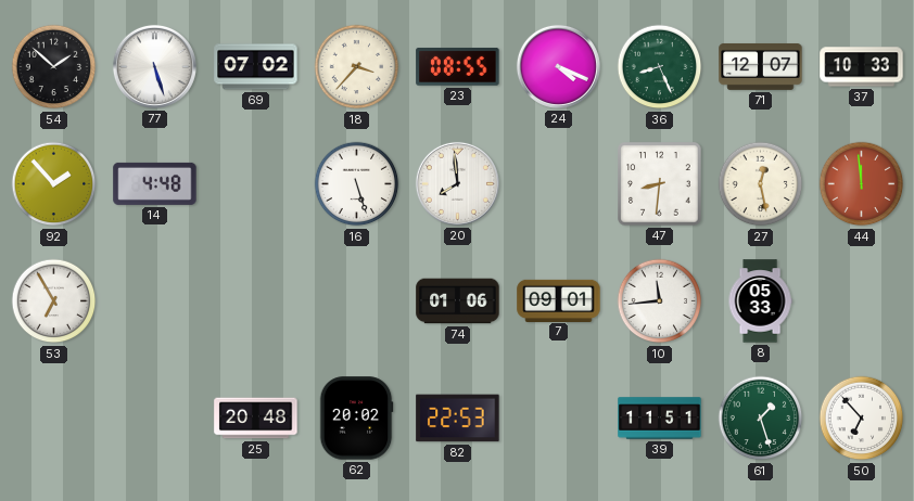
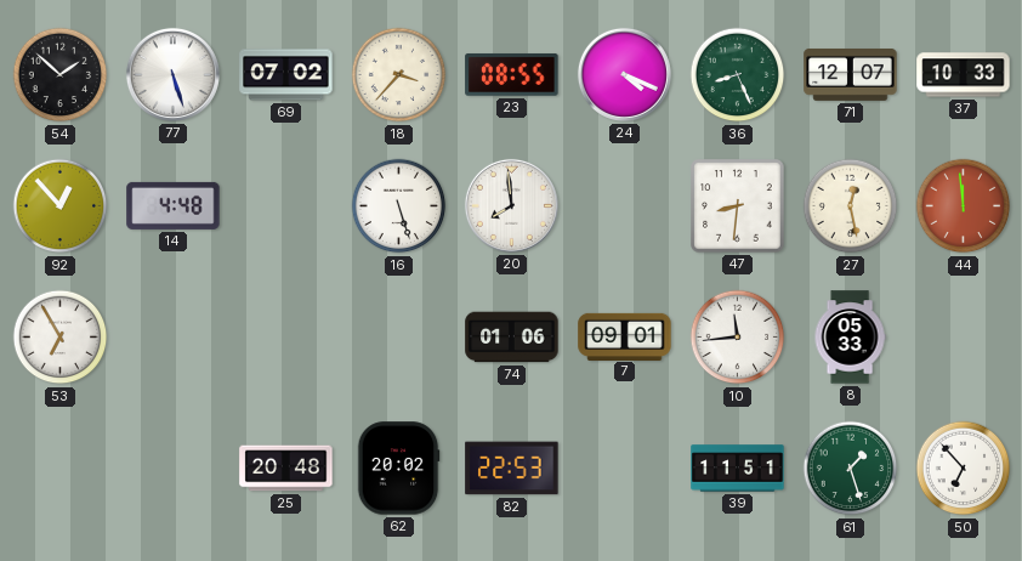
92: 1:53 -> 12:53
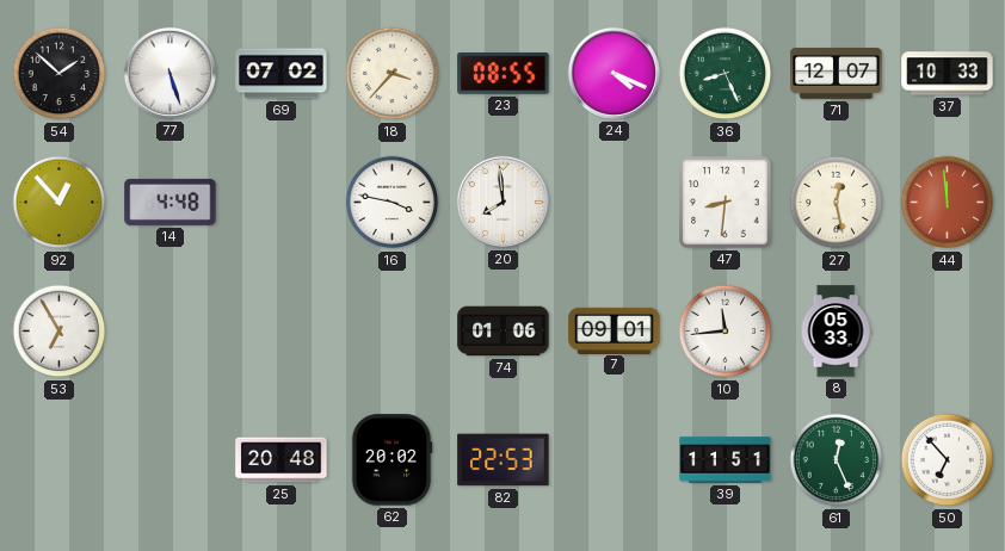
16: 5:27 -> 3:47
61: 1:27 -> 12:26
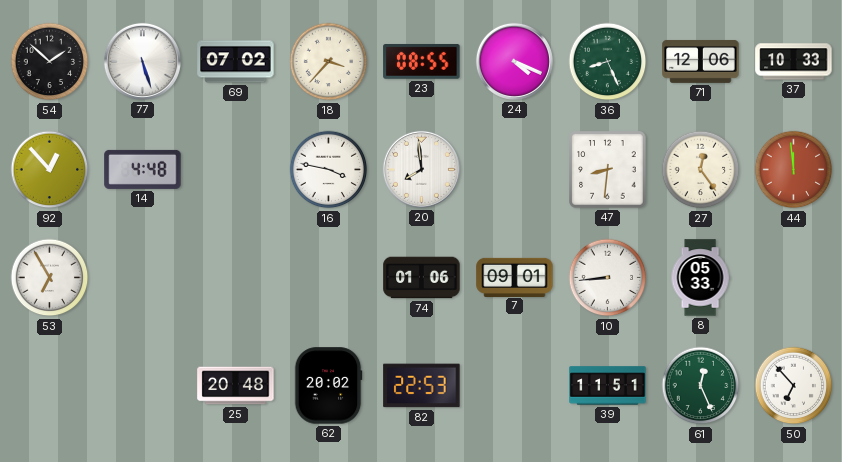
71: 12:07 -> 12:06
27: 12:28 -> 12:24
10: 11:44 -> 8:44
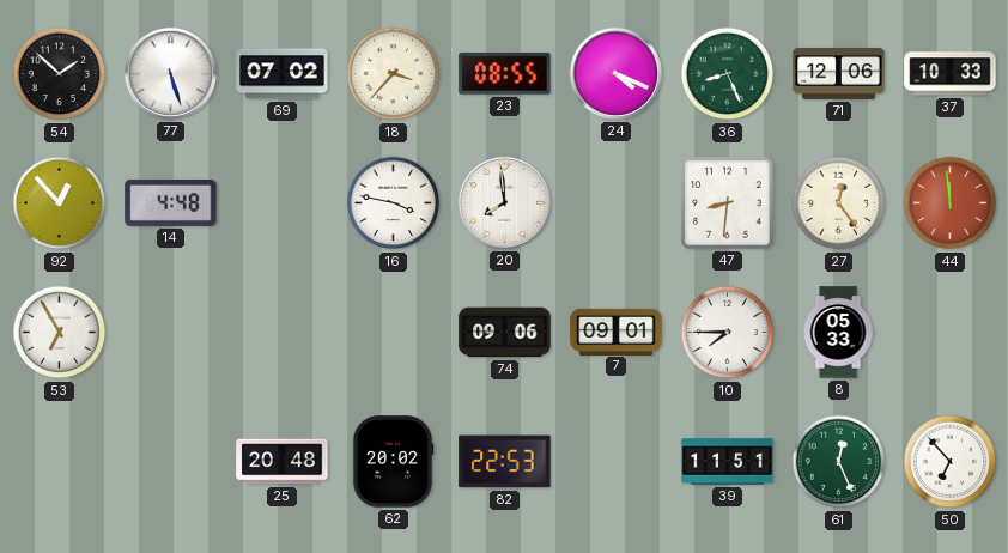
74: 01:06 -> 09:06
10: 8:44 -> 7:45
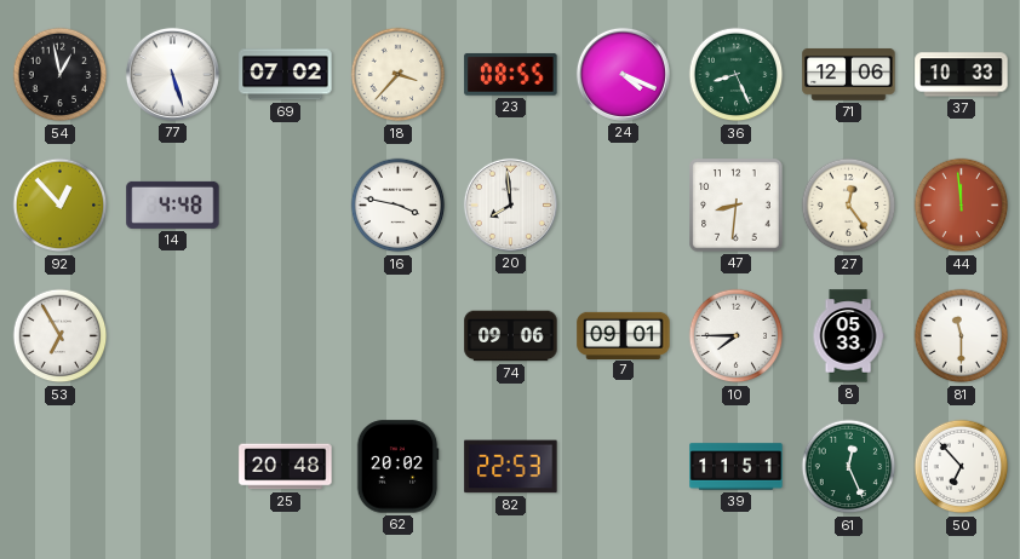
54: 1:52 -> 12:58
81: none -> 11:30
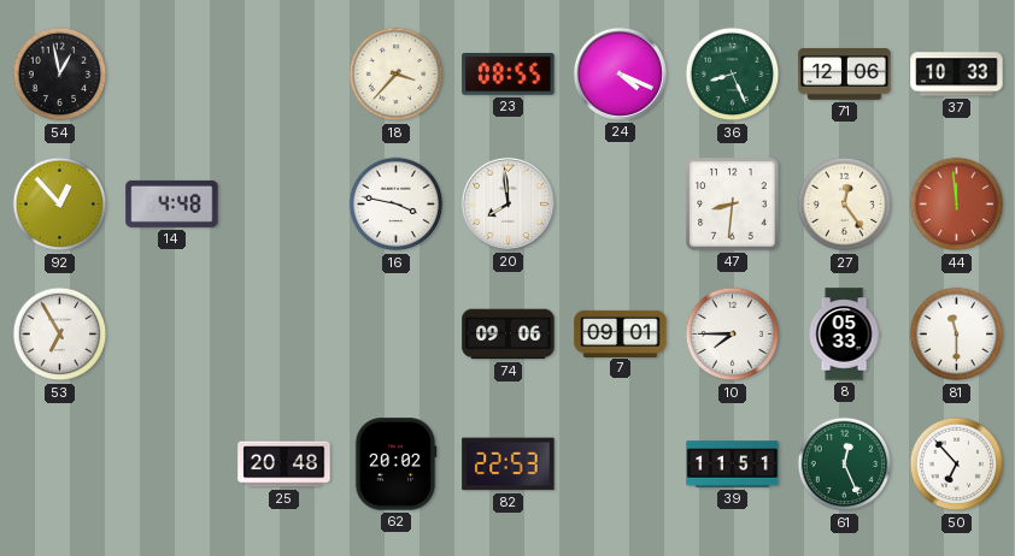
77: 5:27 -> none
69: 07:02 -> none
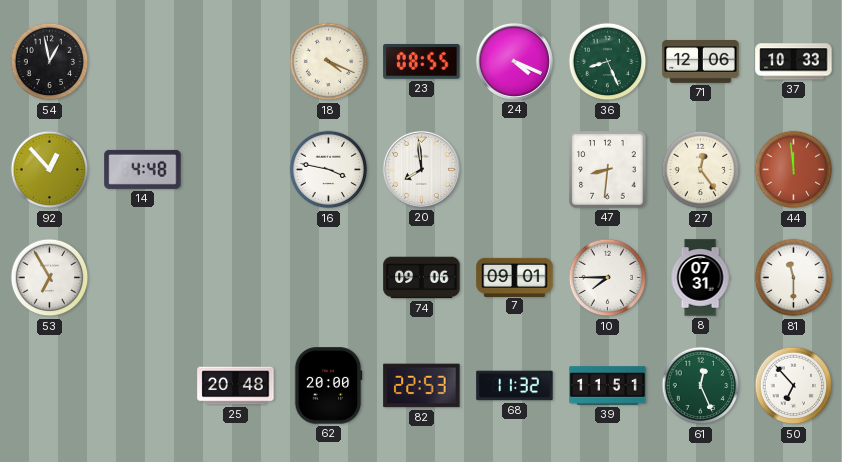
18: 3:37 -> 4:19
8: 05:33 -> 07:31
62: 20:02 -> 20:00
68: none -> 11:32
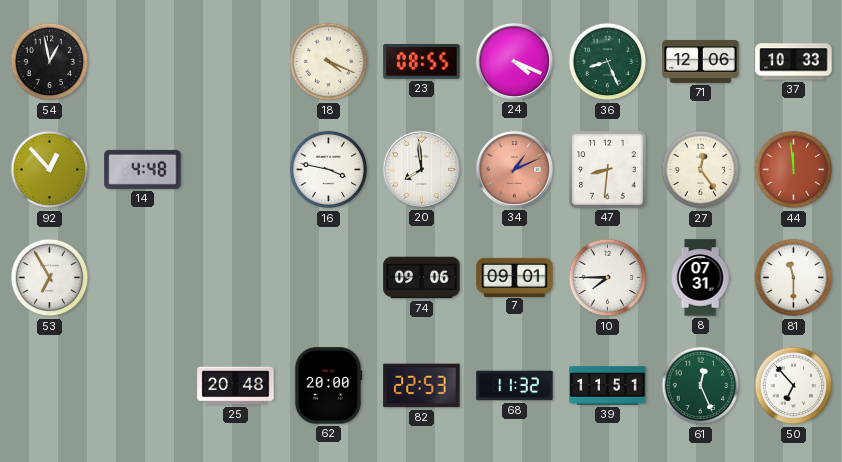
34: none -> 1:11
